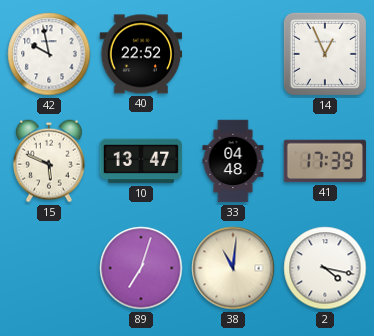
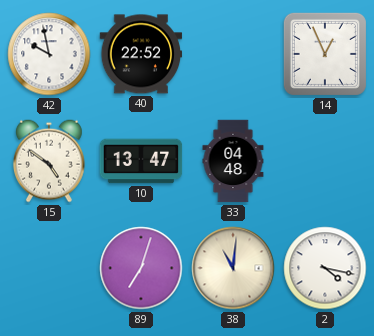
15: 5:49 -> 4:51
41: 17:39 -> none
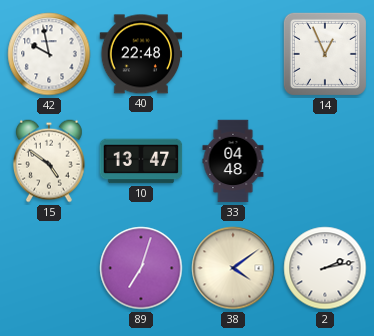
40: 22:52 -> 22:48
38: 11:01 -> 4:09
2: 4:17 -> 2:13
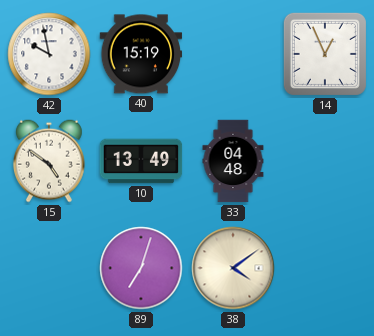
40: 22:48 -> 15:19
10: 13:47 -> 13:49
2: 2:13 -> none
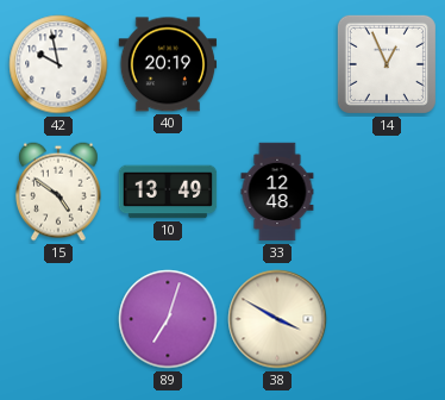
40: 15:19 -> 20:19
33: 04:48 -> 12:48
38: 4:09 -> 3:50
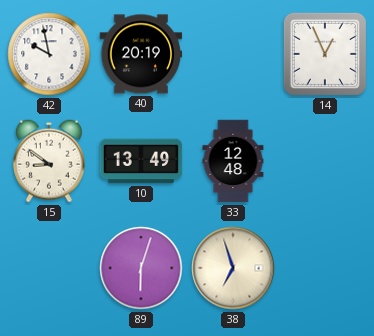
15: 4:51 -> 8:51
89: 7:03 -> 6:03
38: 3:50 -> 6:57
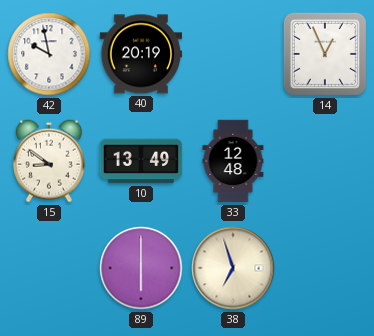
89: 6:03 -> 6:00
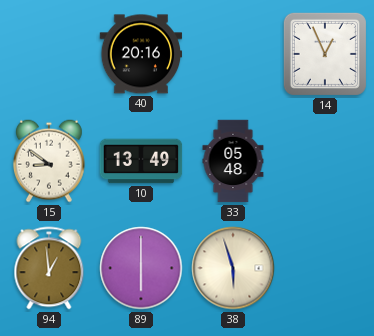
42: 9:58 -> none
40: 20:19 -> 20:16
33: 12:48 -> 05:48
94: none -> 12:59
38: 6:57 -> 5:57
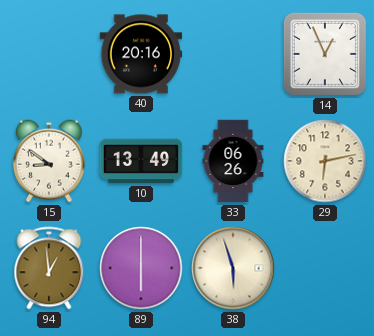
33: 05:48 -> 06:26
29: none -> 6:13
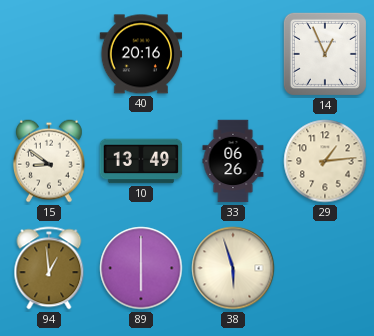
29: 6:13 -> 1:14
